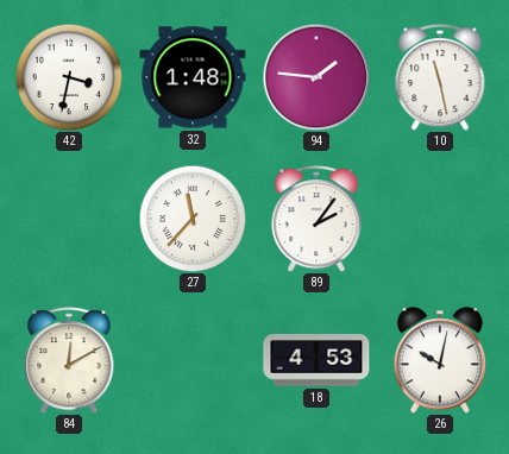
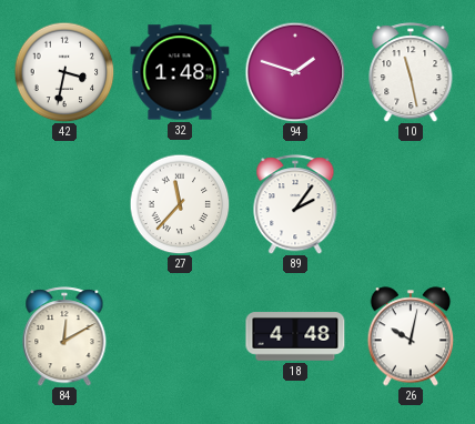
94: 1:46 -> 1:48
18: 4:53 -> 4:48
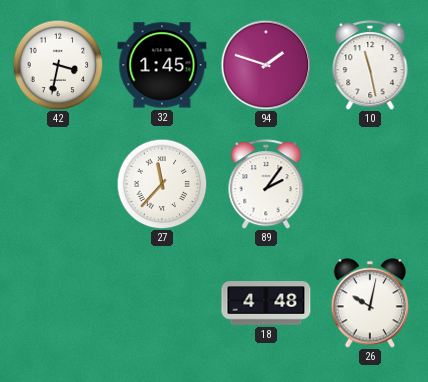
32: 1:48 -> 1:45
84: 12:10 -> none
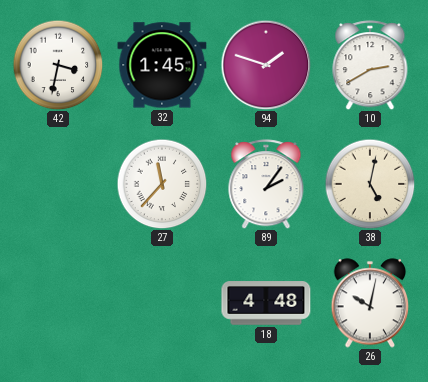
10: 11:28 -> 2:40
38: none -> 5:02
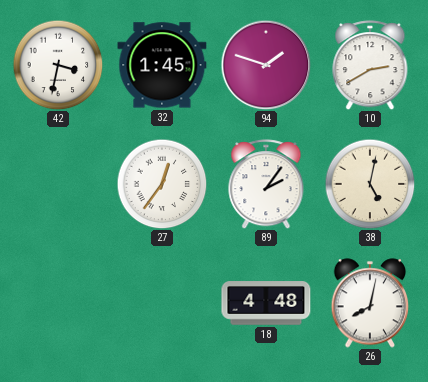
27: 11:37 -> 12:36
26: 10:02 -> 8:02
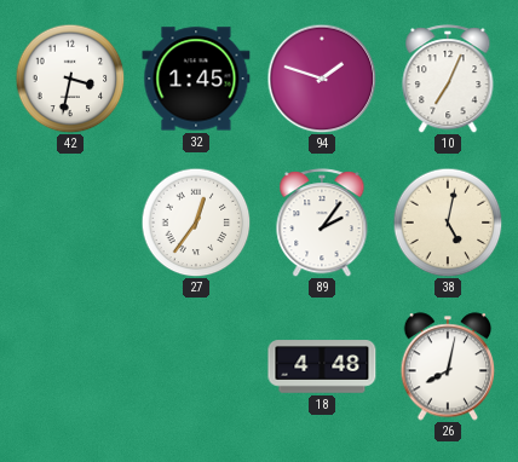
10: 2:40 -> 7:04
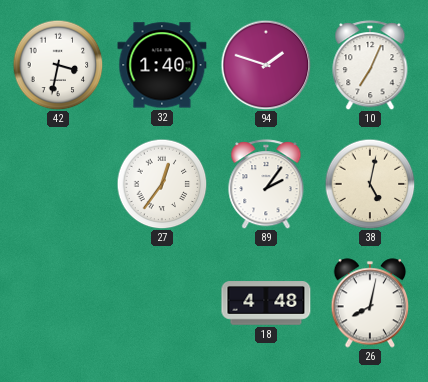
32: 1:45 -> 1:40
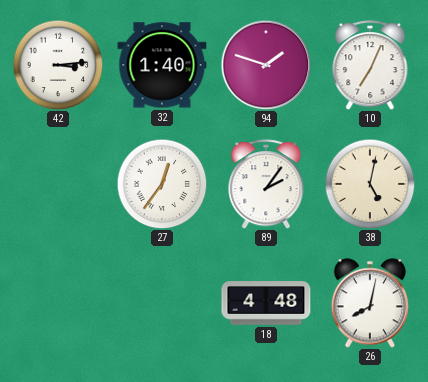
42: 3:32 -> 3:14
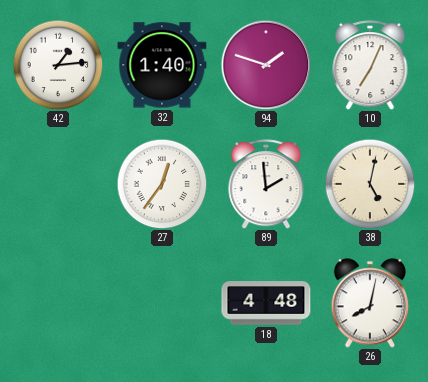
42: 3:14 -> 1:14
89: 2:06 -> 1:59
